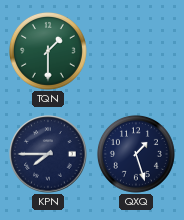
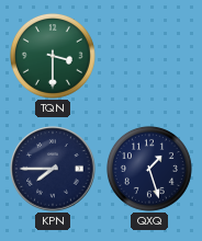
TQN: 1:30 -> 3:30
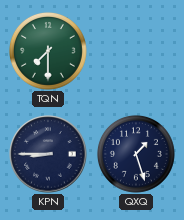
TQN: 3:30 -> 7:30
KPN: 7:45 -> 8:45
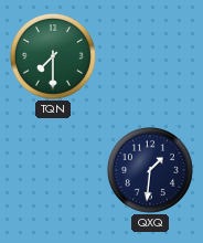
KPN: 8:45 -> none
QXQ: 1:27 -> 1:31
